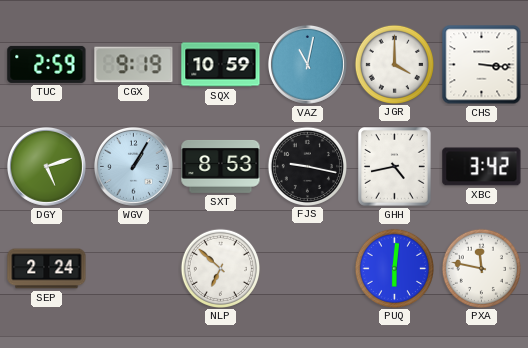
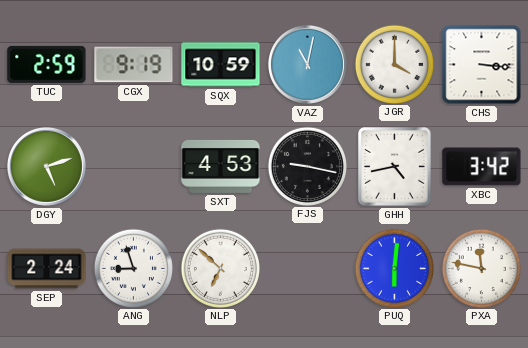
WGV: 1:05 -> none
SXT: 8:53 -> 4:53
ANG: none -> 8:57
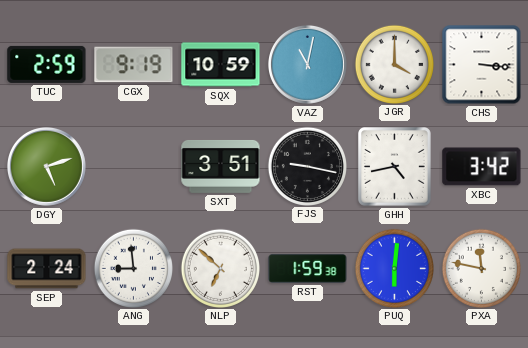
SXT: 4:53 -> 3:51
ANG: 8:57 -> 8:59
RST: none -> 1:59
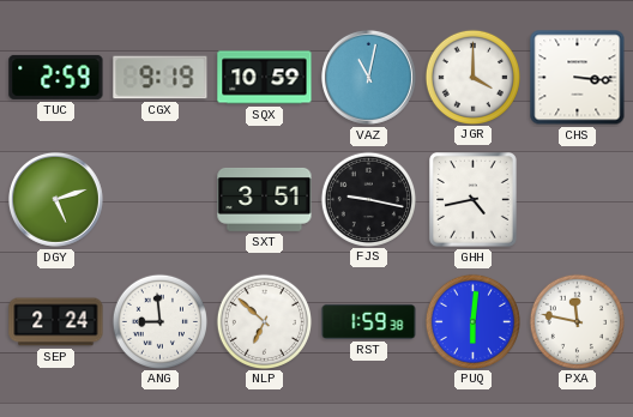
XBC: 3:42 -> none
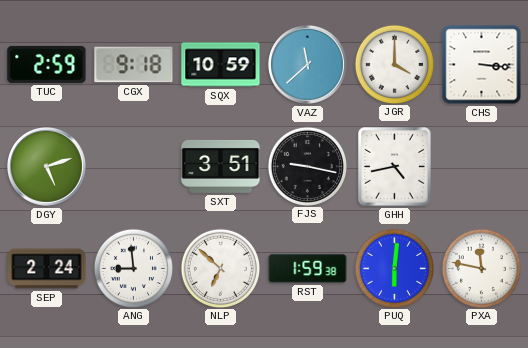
CGX: 9:19 -> 9:18
VAZ: 11:02 -> 11:38
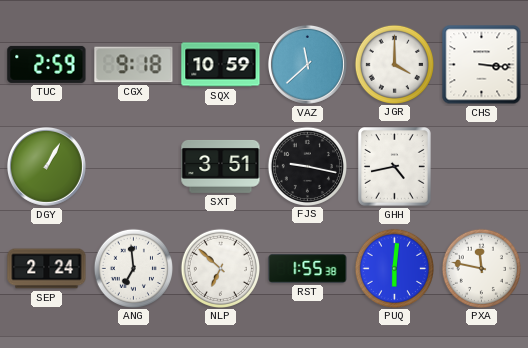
DGY: 5:12 -> 1:05
ANG: 8:59 -> 6:59
RST: 1:59 -> 1:55
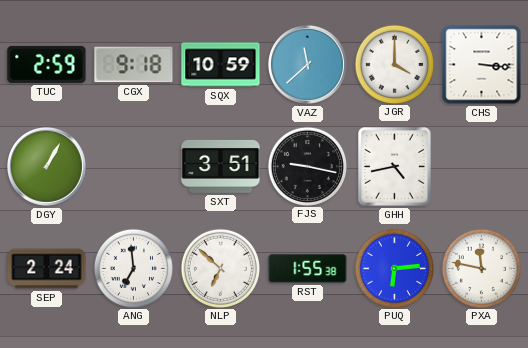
PUQ: 6:01 -> 6:14
